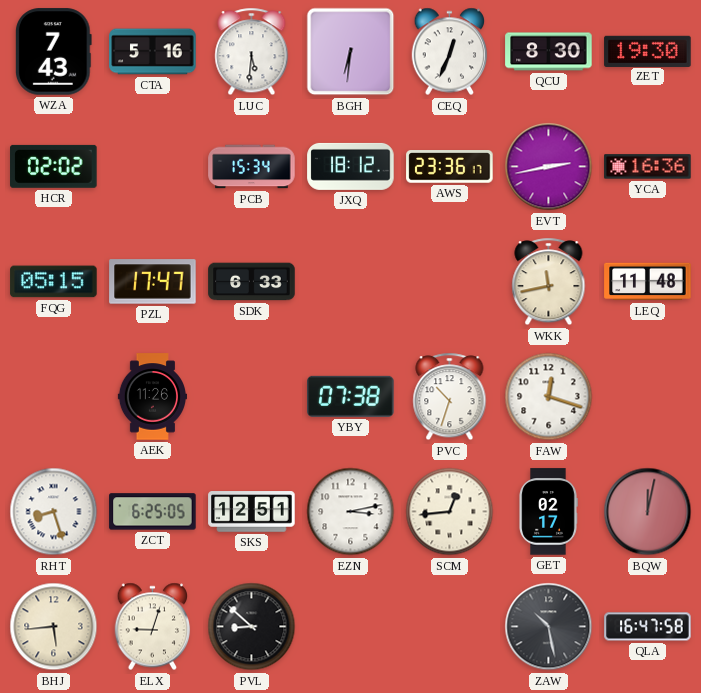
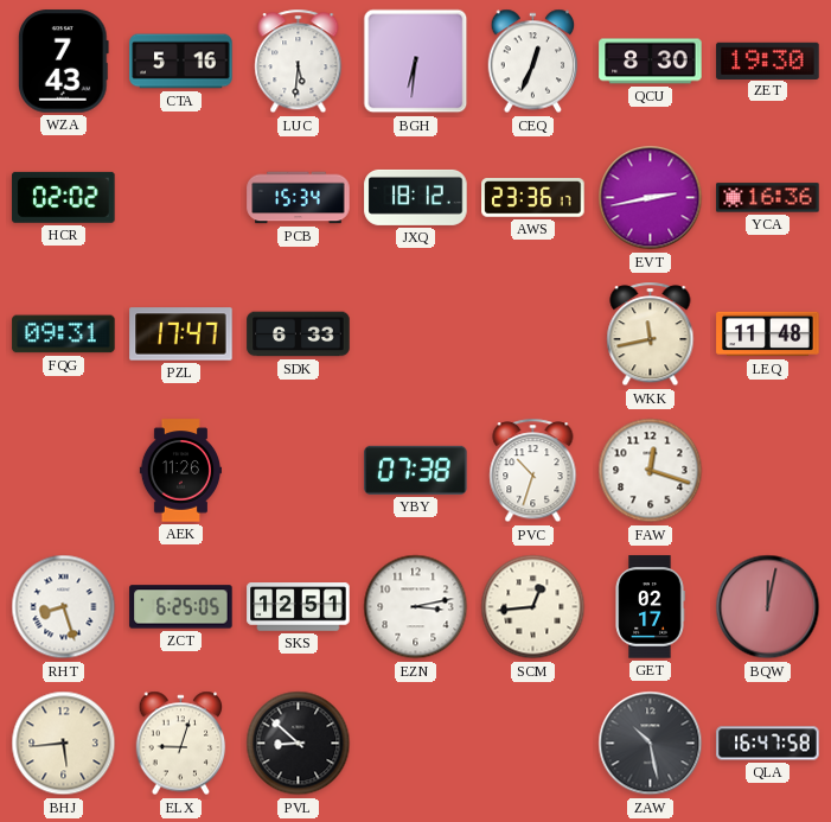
FQG: 05:15 -> 09:31
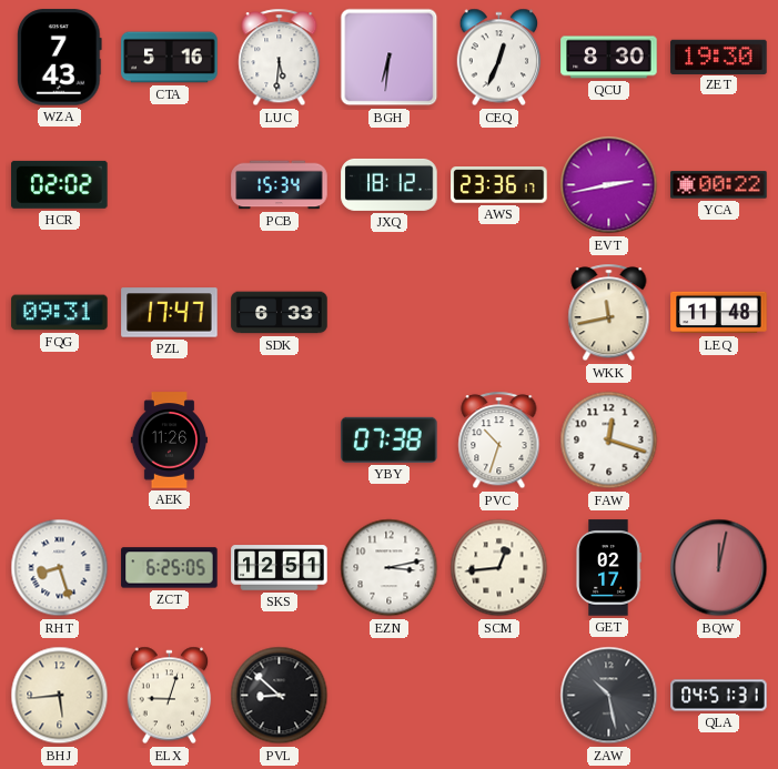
YCA: 16:36 -> 00:22
QLA: 16:47 -> 04:51
